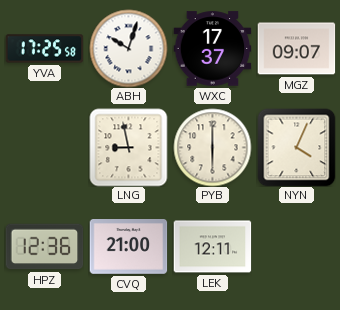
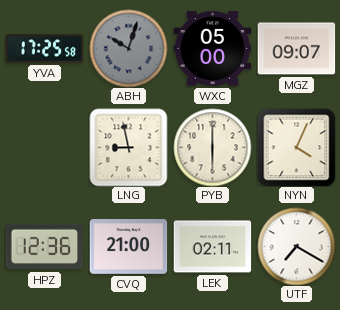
ABH dial: white -> grey
WXC: 17:37 -> 05:00
LEK: 12:11 -> 02:11
UTF: none -> 7:20
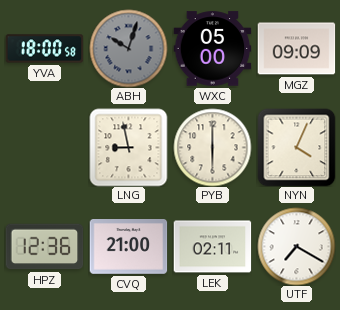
YVA: 17:25 -> 18:00
MGZ: 09:07 -> 09:09
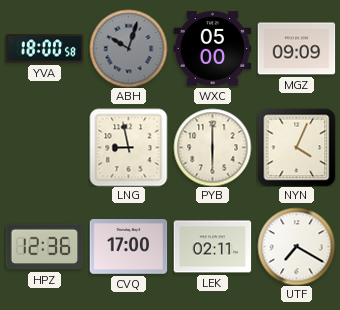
CVQ: 21:00 -> 17:00
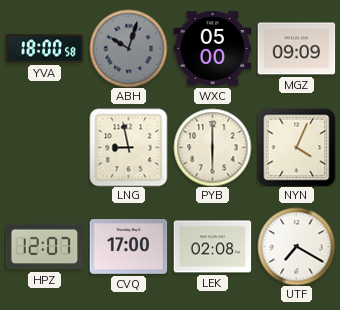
HPZ: 12:36 -> 12:07
LEK: 02:11 -> 02:08
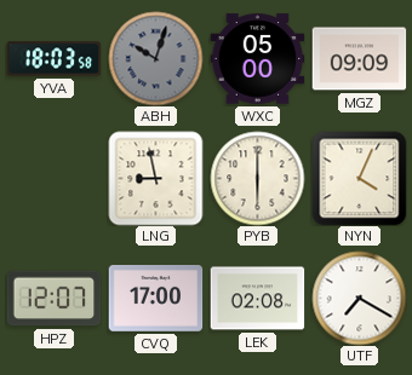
YVA: 18:00 -> 18:03
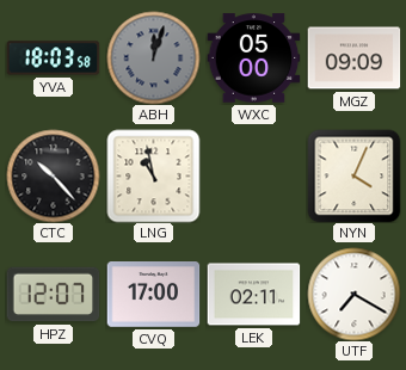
ABH: 10:03 -> 12:03
CTC: none -> 10:23
LNG: 8:58 -> 10:58
PYB: 6:00 -> none
LEK: 02:08 -> 02:11
